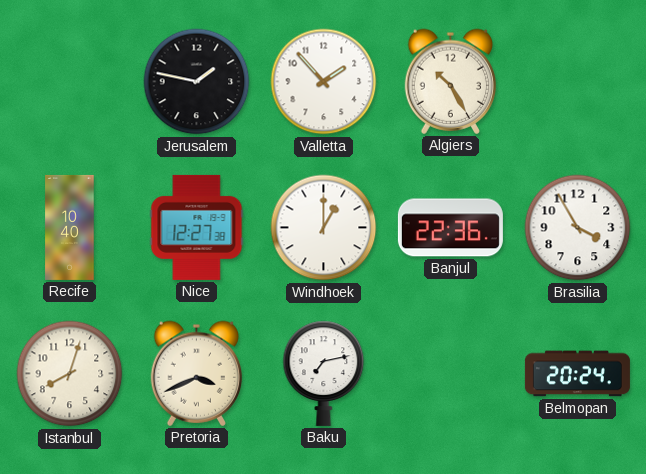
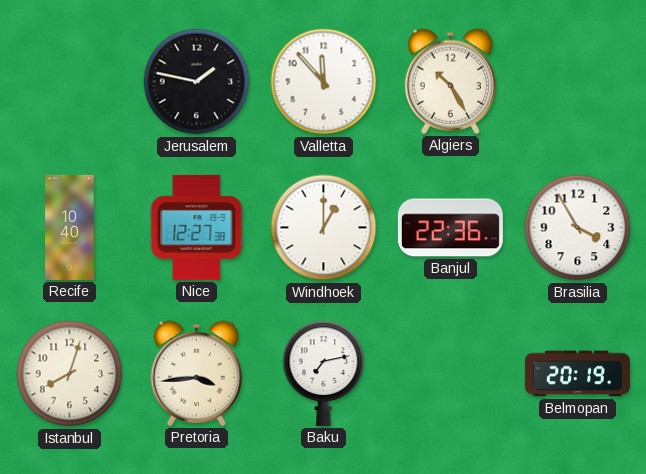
Valletta: 1:53 -> 11:53
Pretoria: 3:41 -> 3:44
Belmopan: 20:24 -> 20:19
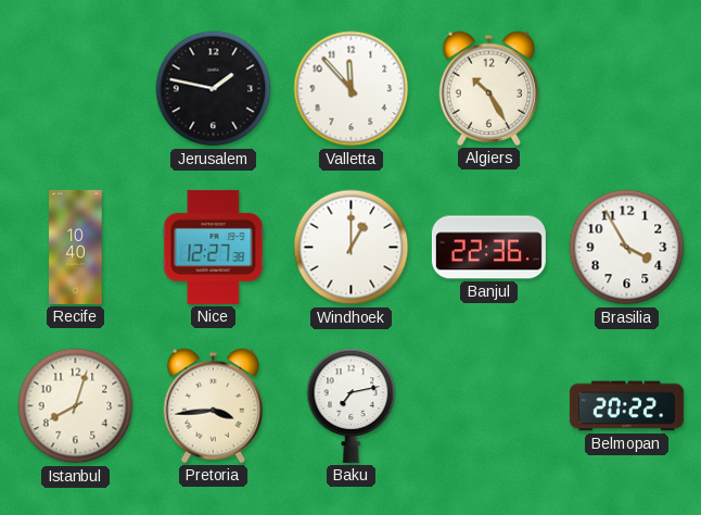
Belmopan: 20:19 -> 20:22
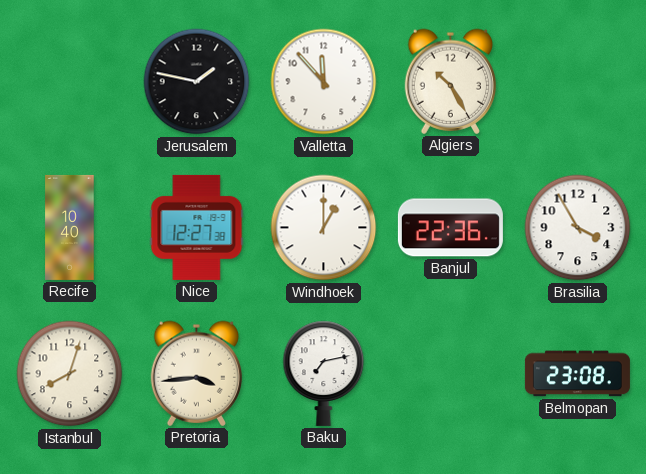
Belmopan: 20:22 -> 23:08
